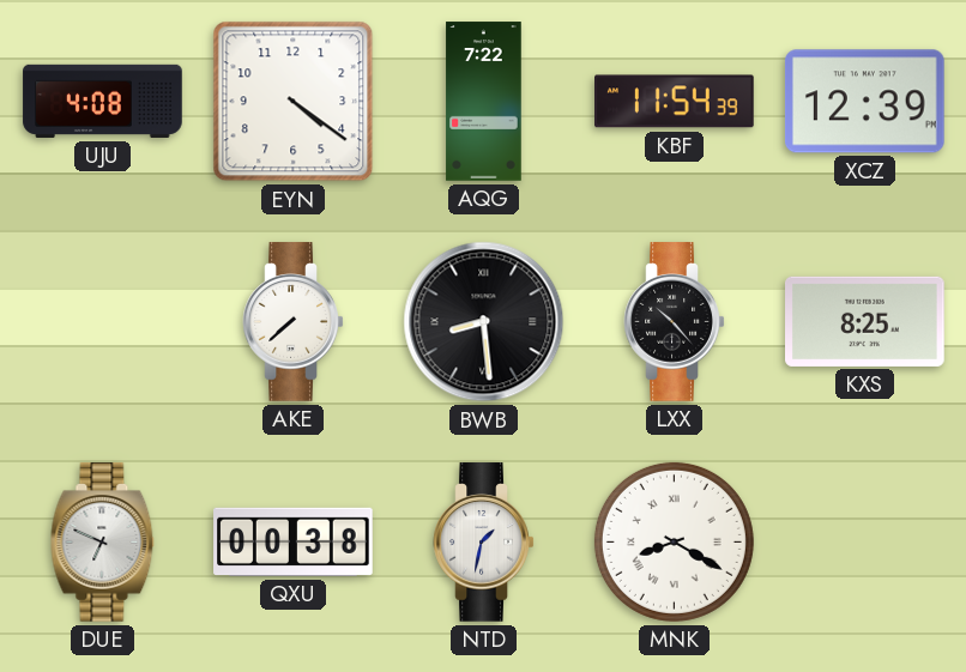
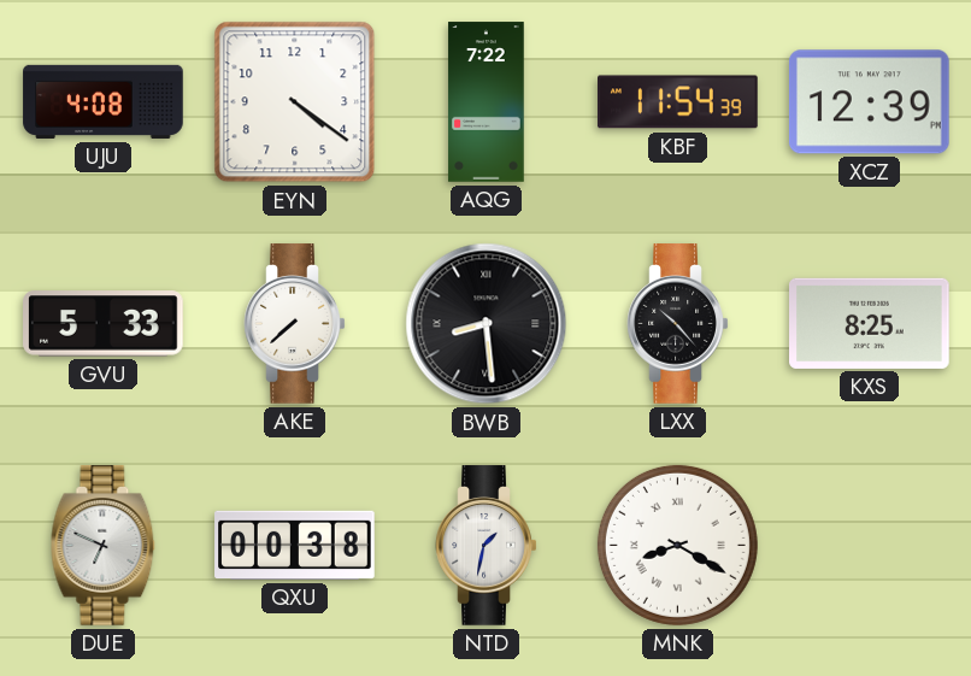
GVU: none -> 5:33
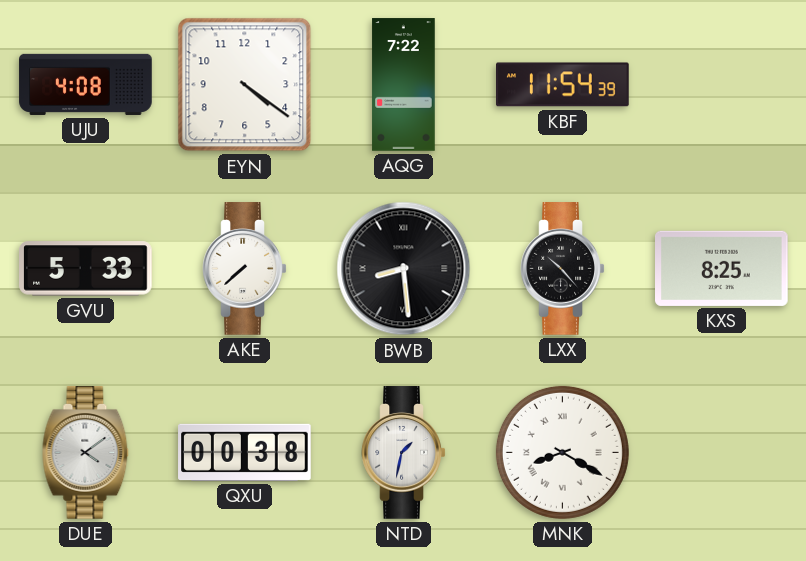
XCZ: 12:39 -> none
DUE: 6:49 -> 4:09
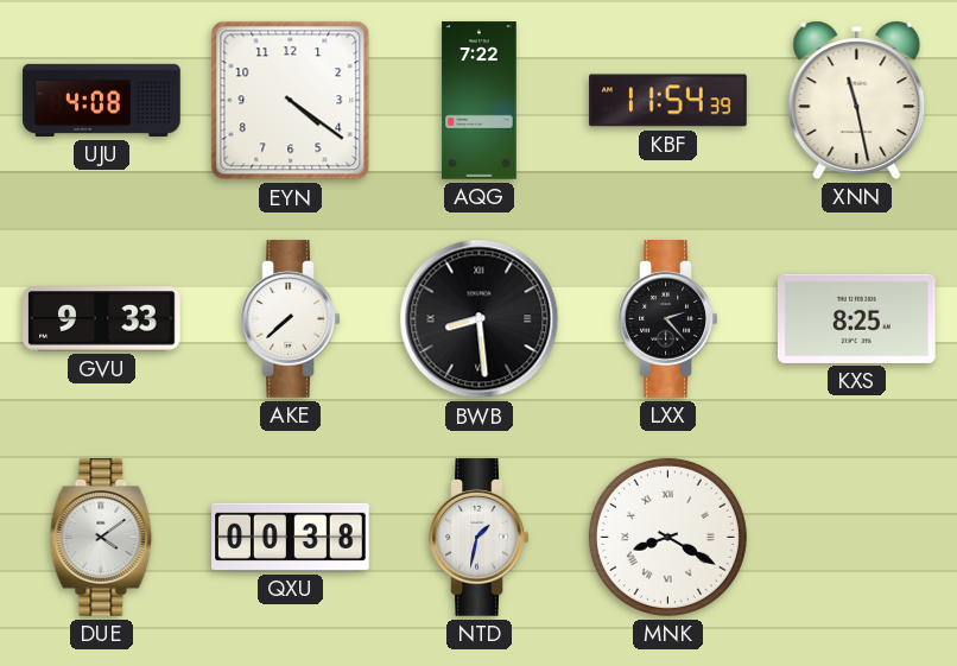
XNN: none -> 11:28
GVU: 5:33 -> 9:33
LXX: 10:23 -> 2:23
